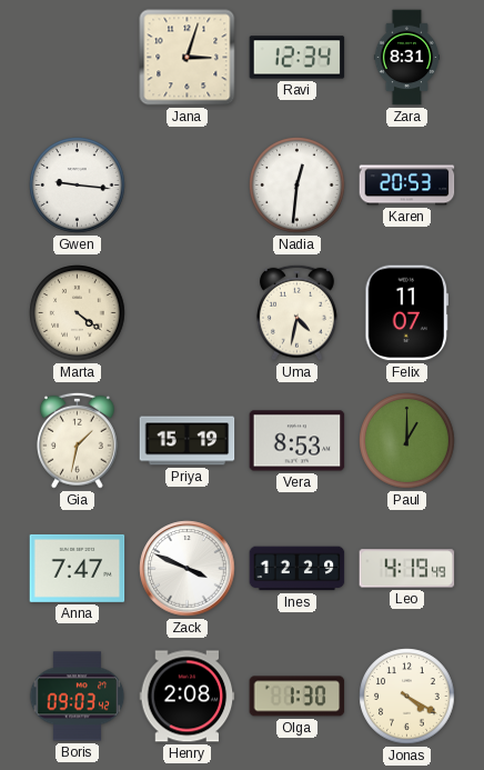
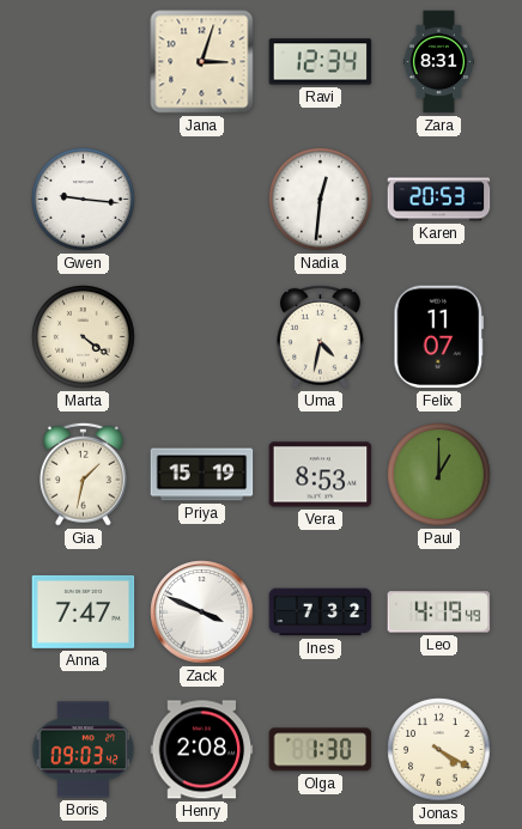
Ines: 12:29 -> 7:32
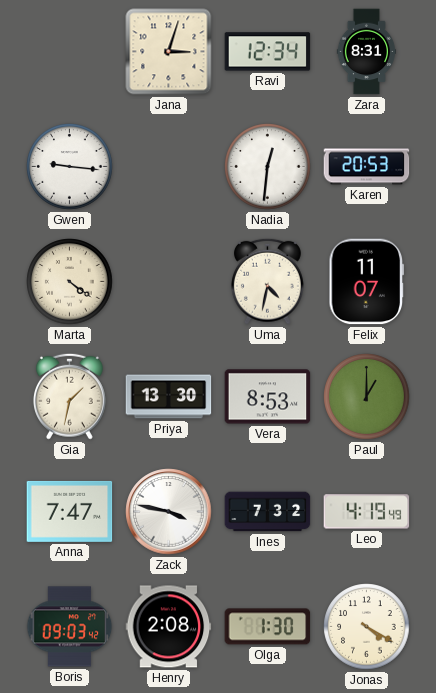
Priya: 15:19 -> 13:30
Zack: 3:49 -> 3:47
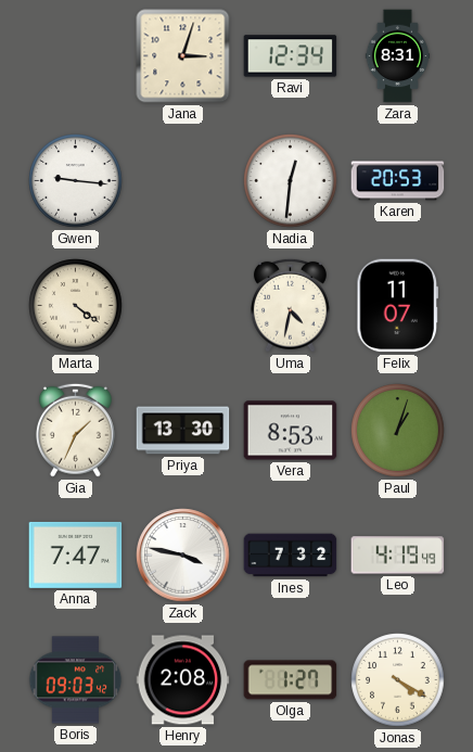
Gia: 1:32 -> 1:34
Paul: 1:00 -> 1:03
Olga: 1:30 -> 1:27
